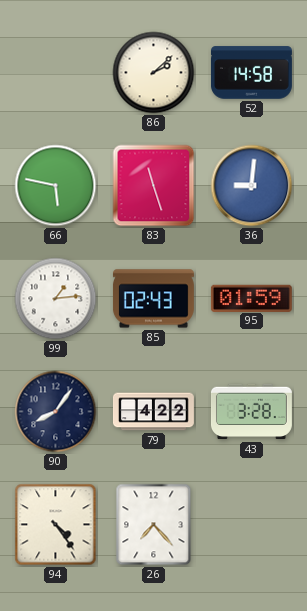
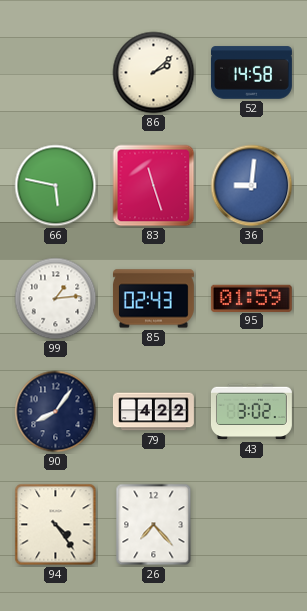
43: 3:28 -> 3:02
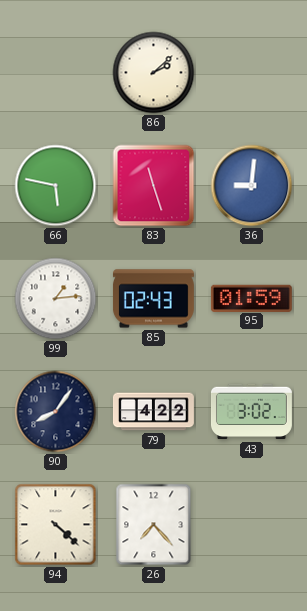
52: 14:58 -> none
94: 4:24 -> 4:22
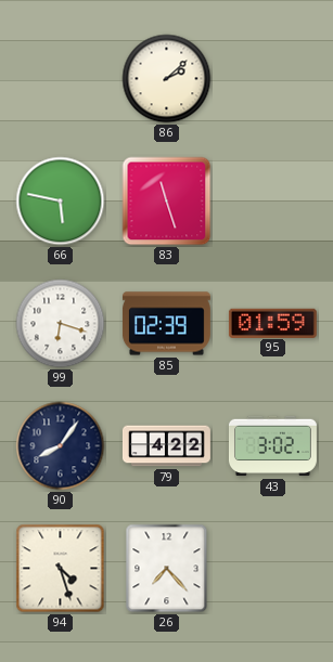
36: 9:01 -> none
99: 1:14 -> 6:18
85: 02:43 -> 02:39
94: 4:22 -> 4:27
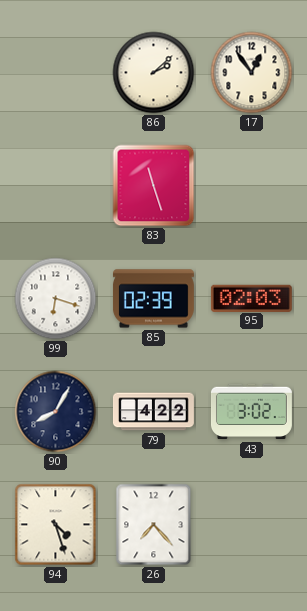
17: none -> 12:54
66: 5:47 -> none
95: 01:59 -> 02:03
90: 8:06 -> 8:05
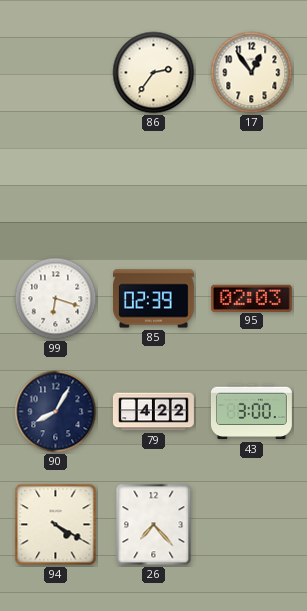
86: 2:08 -> 2:36
83: 11:27 -> none
43: 3:02 -> 3:00
94: 4:27 -> 4:20
